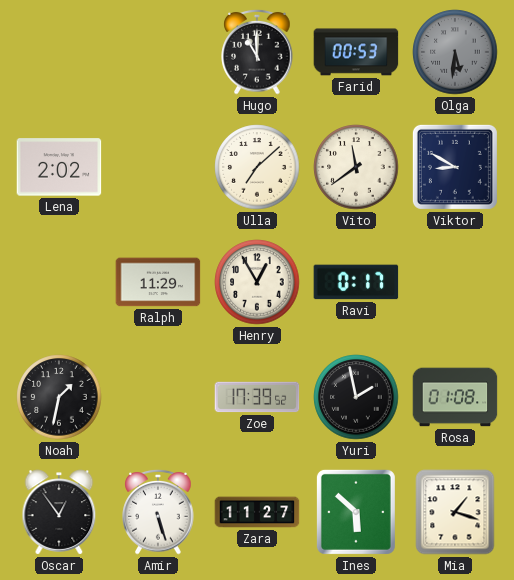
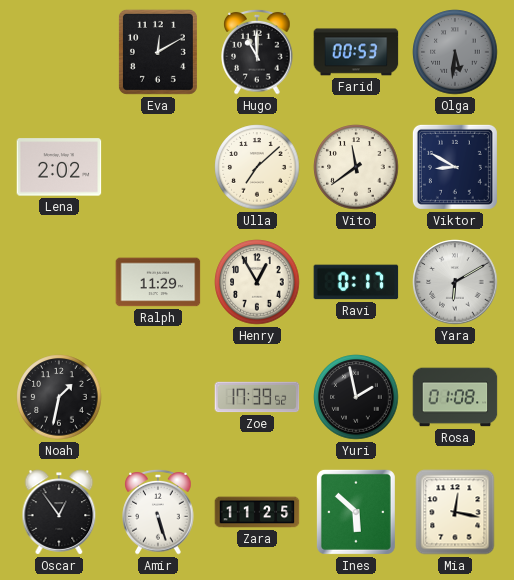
Eva: none -> 12:10
Yara: none -> 6:10
Zara: 11:27 -> 11:25
Mia: 1:18 -> 12:17
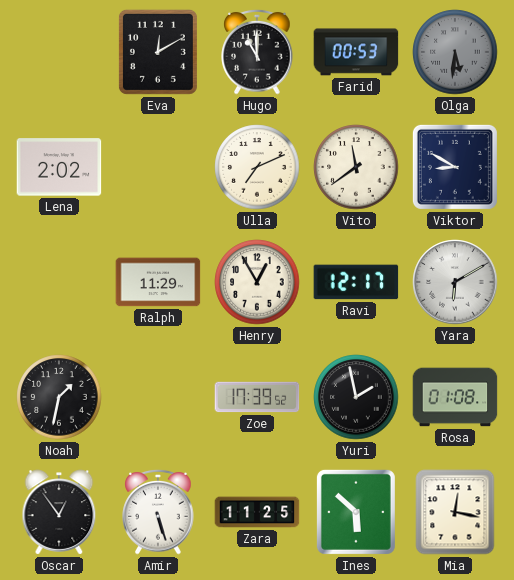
Ulla: 7:08 -> 7:11
Ravi: 0:17 -> 12:17
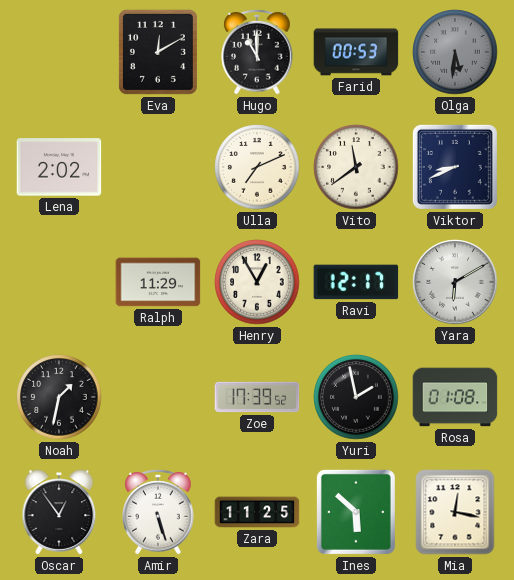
Viktor: 8:50 -> 8:41
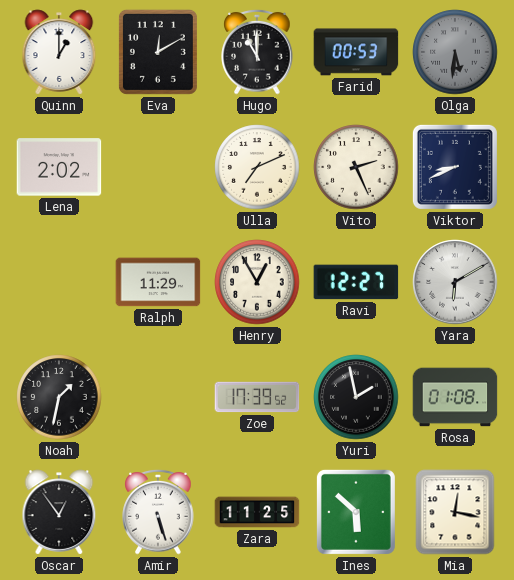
Quinn: none -> 1:00
Vito: 11:39 -> 2:26
Ravi: 12:17 -> 12:27
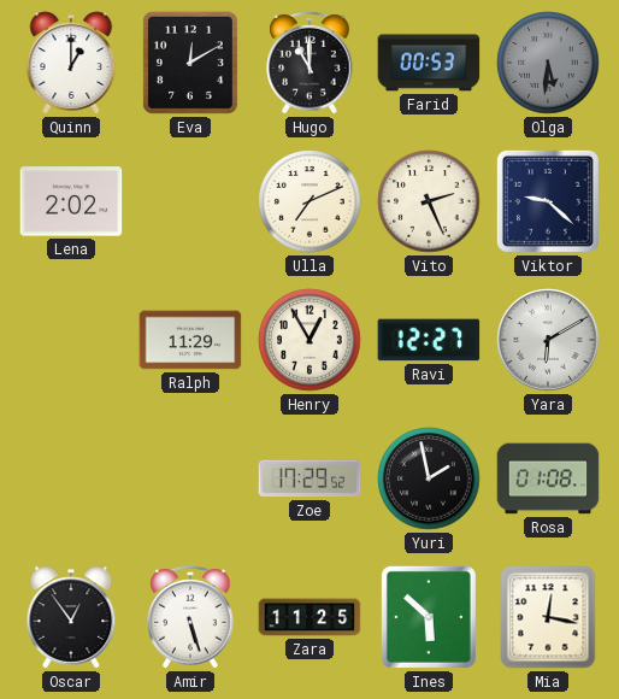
Viktor: 8:41 -> 9:22
Noah: 1:32 -> none
Zoe: 17:39 -> 17:29
